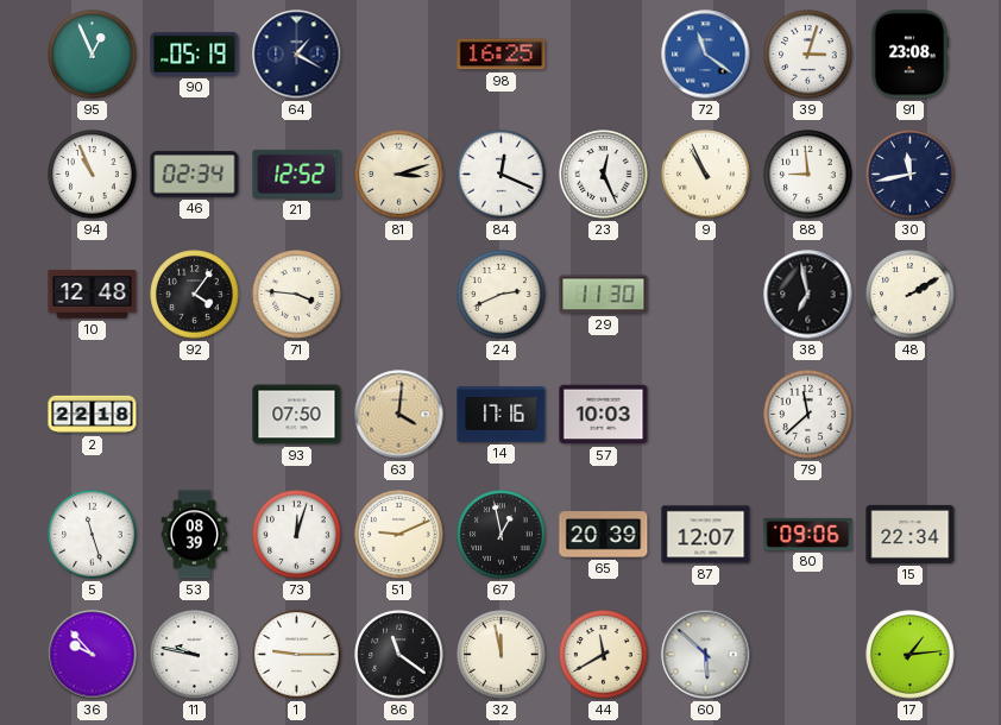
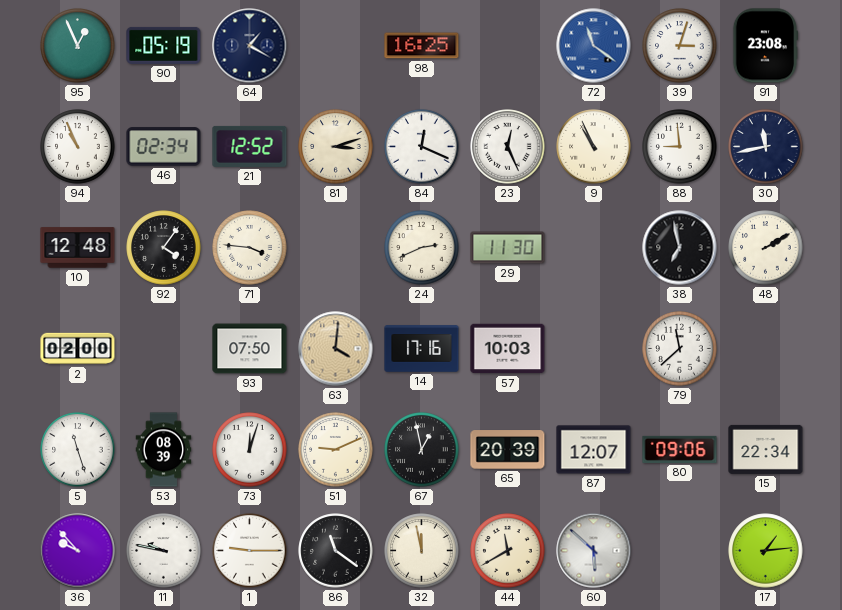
2: 22:18 -> 02:00
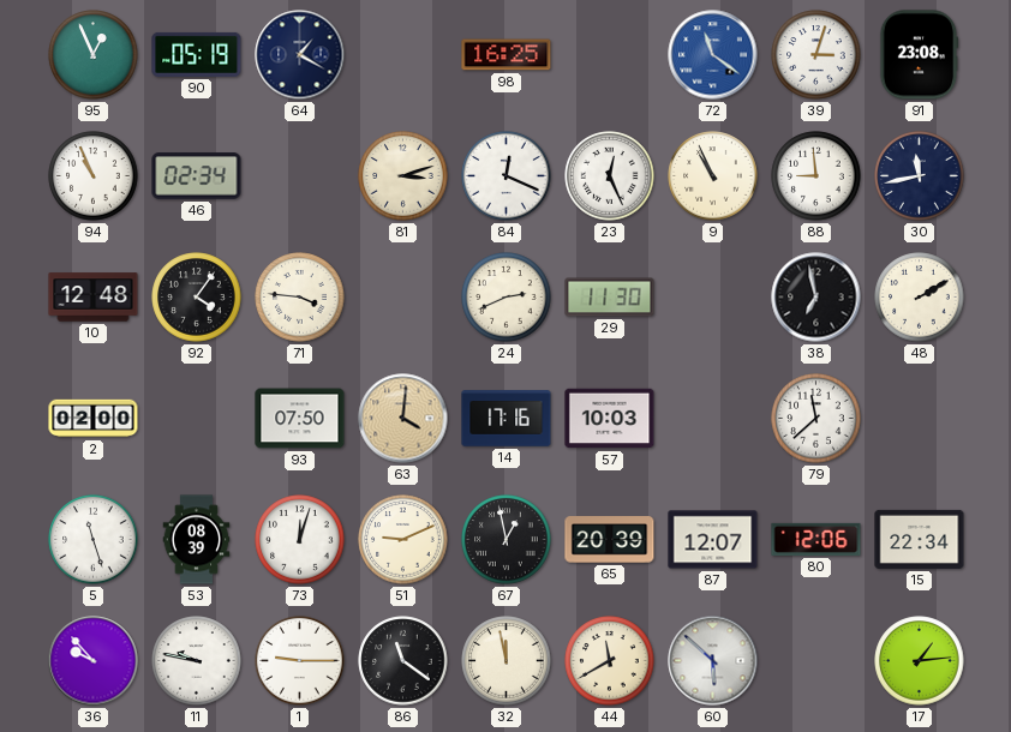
21: 12:52 -> none
80: 09:06 -> 12:06
